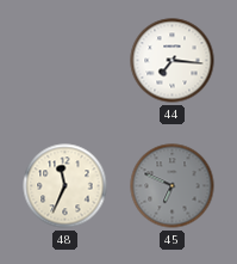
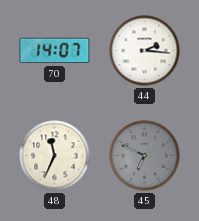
70: none -> 14:07
44: 7:16 -> 2:16
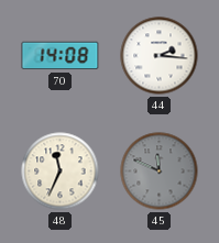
70: 14:07 -> 14:08
45: 6:49 -> 11:49
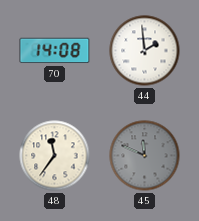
44: 2:16 -> 1:59
48: 11:34 -> 11:36
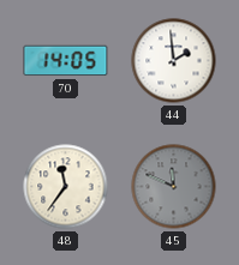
70: 14:08 -> 14:05
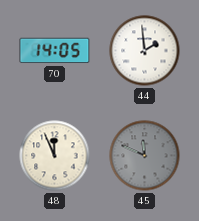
48: 11:36 -> 11:56
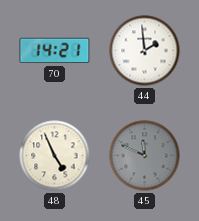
70: 14:05 -> 14:21
48: 11:56 -> 4:56
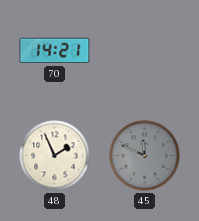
44: 1:59 -> none
48: 4:56 -> 1:56
